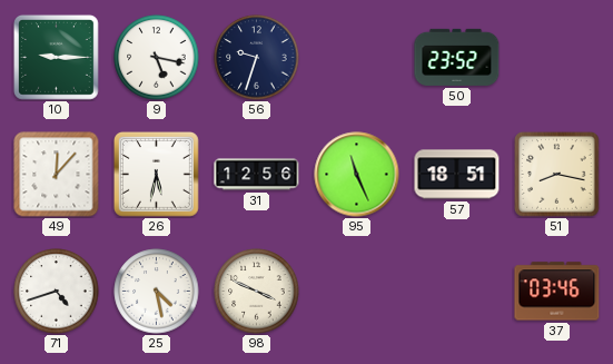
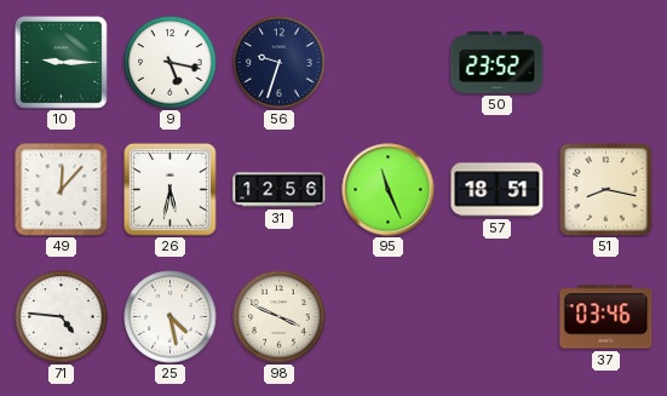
71: 4:42 -> 4:46
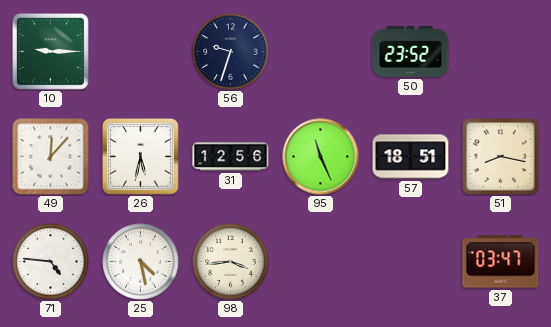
9: 5:17 -> none
98: 3:49 -> 3:44
37: 03:46 -> 03:47
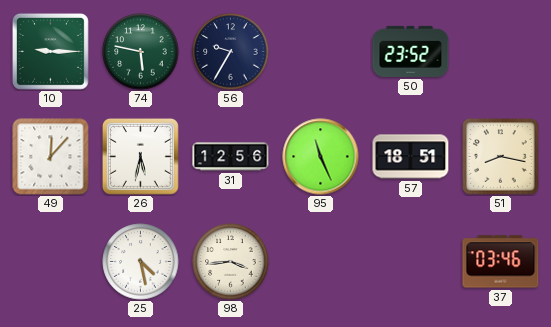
74: none -> 5:47
56: 9:33 -> 9:35
71: 4:46 -> none
37: 03:47 -> 03:46
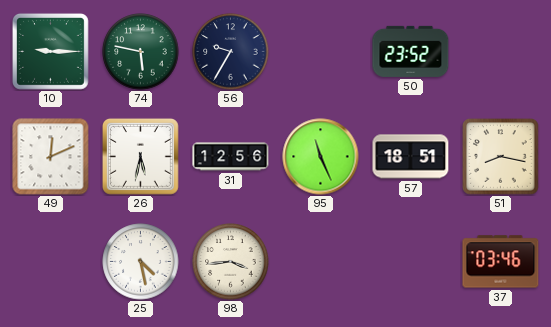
49: 12:07 -> 12:11
